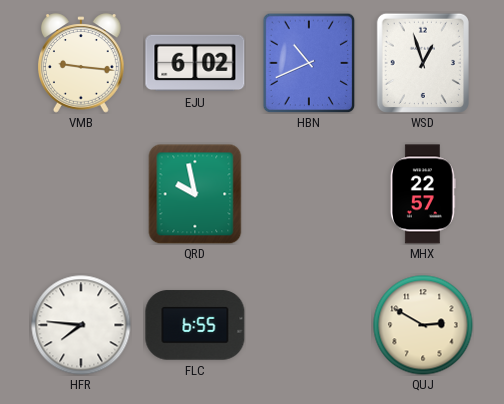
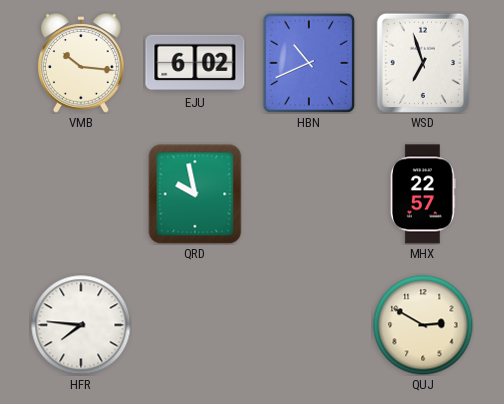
VMB: 9:16 -> 10:16
WSD: 12:57 -> 6:57
FLC: 6:55 -> none
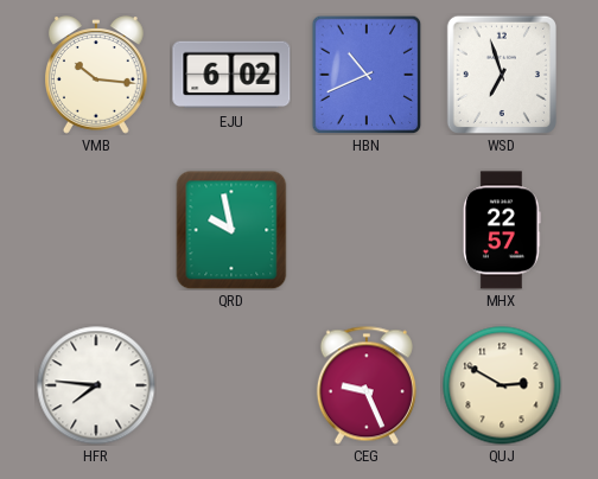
CEG: none -> 9:26
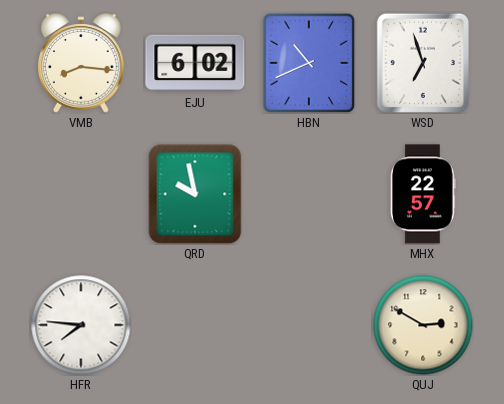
VMB: 10:16 -> 8:16
CEG: 9:26 -> none
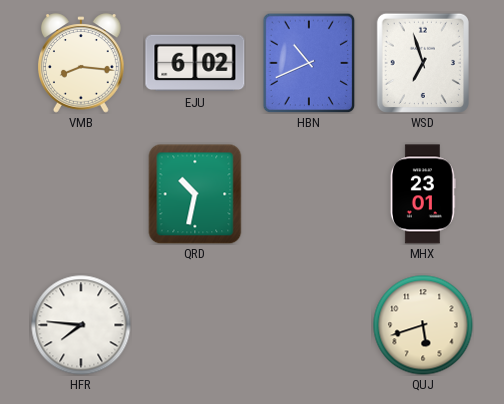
QRD: 9:58 -> 10:32
MHX: 22:57 -> 23:01
QUJ: 2:50 -> 5:42
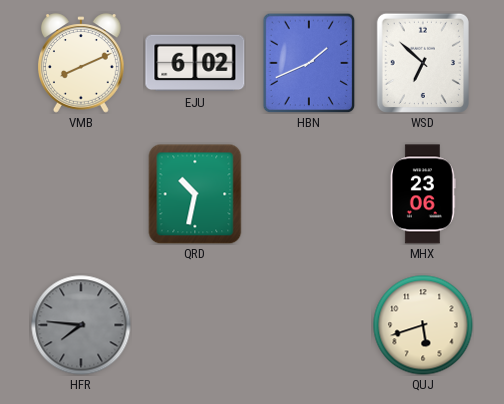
VMB: 8:16 -> 8:11
HBN: 10:41 -> 1:41
WSD: 6:57 -> 6:52
MHX: 23:01 -> 23:06
HFR dial: white -> grey
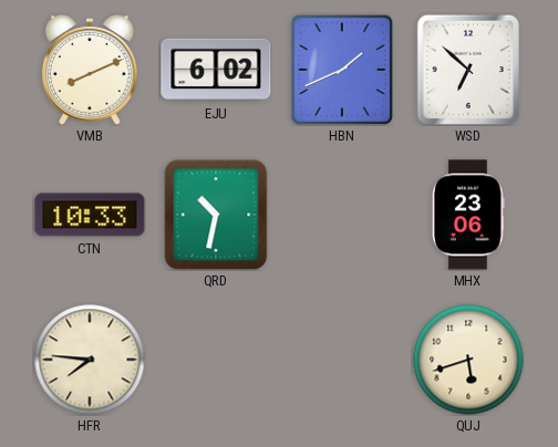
CTN: none -> 10:33
HFR dial: grey -> cream
